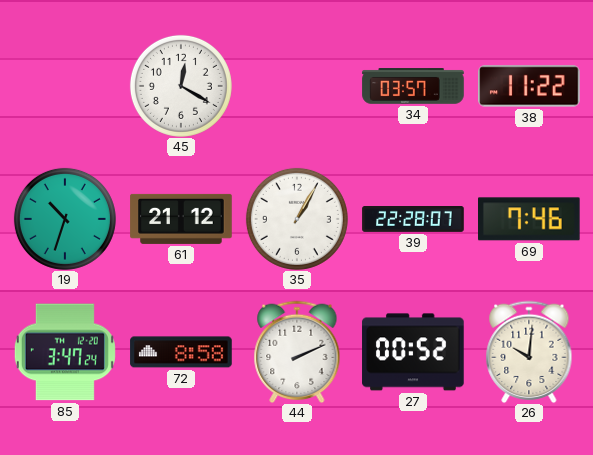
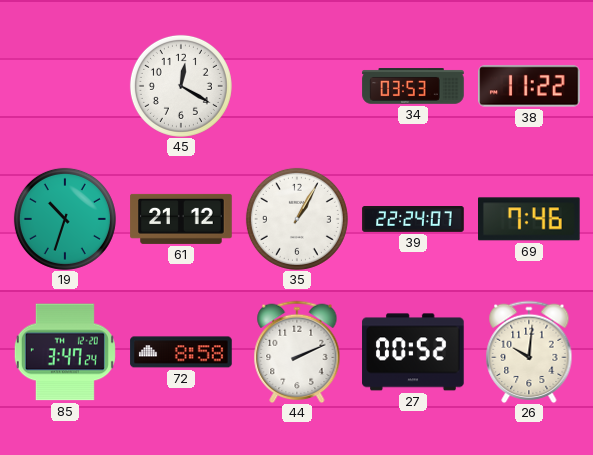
34: 03:57 -> 03:53
39: 22:28 -> 22:24
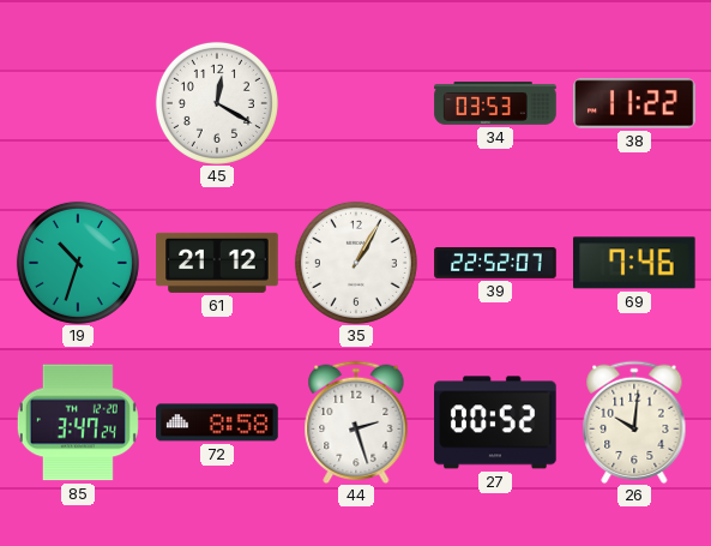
39: 22:24 -> 22:52
44: 2:11 -> 2:27
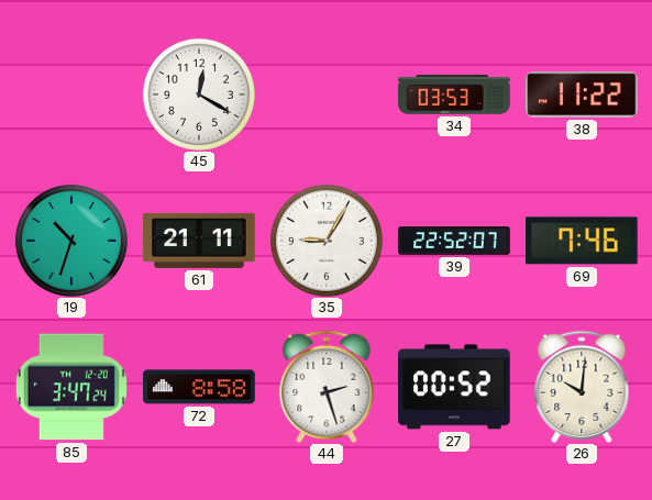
61: 21:12 -> 21:11
35: 1:05 -> 9:05
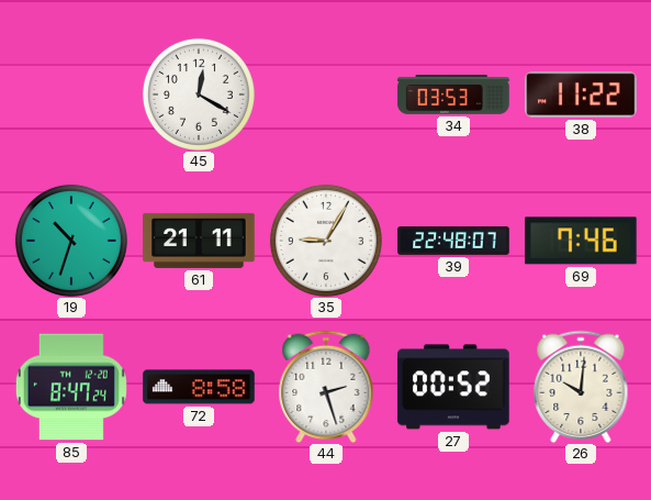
39: 22:52 -> 22:48
85: 3:47 -> 8:47
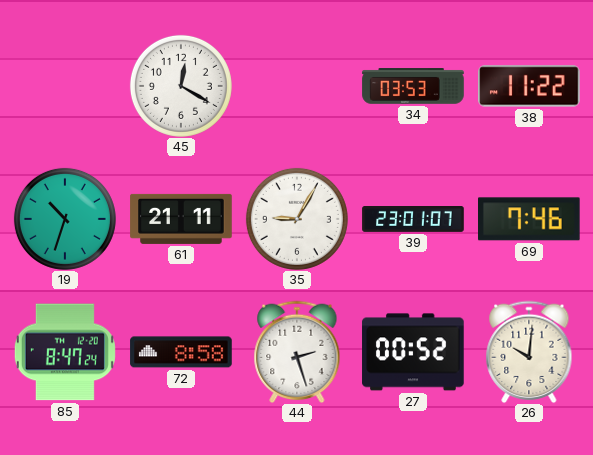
39: 22:48 -> 23:01
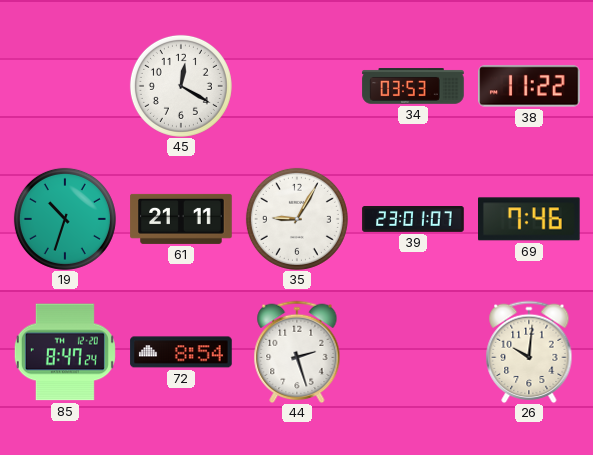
72: 8:58 -> 8:54
27: 00:52 -> none
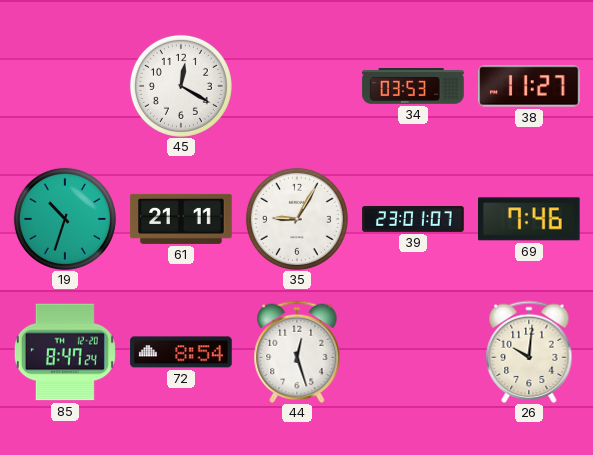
38: 11:22 -> 11:27
44: 2:27 -> 12:27
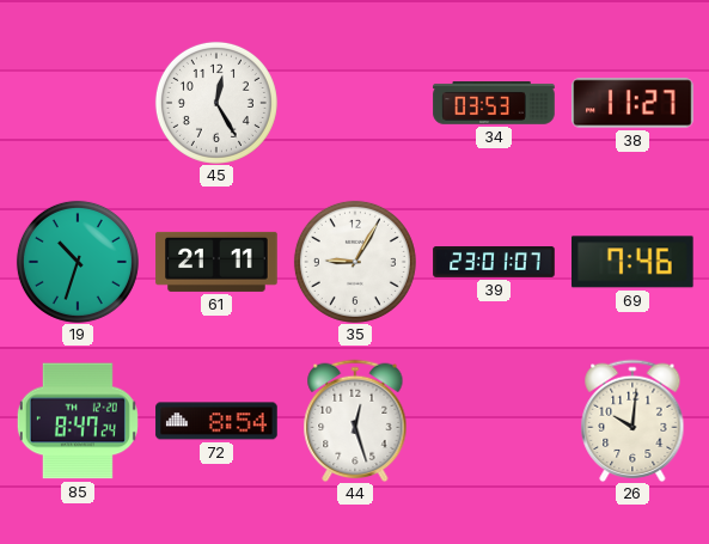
45: 12:20 -> 12:25
